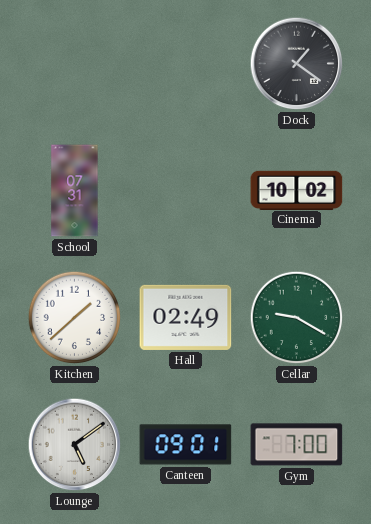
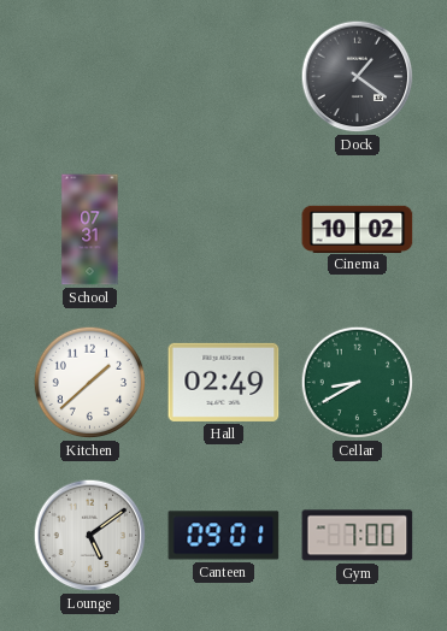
Cellar: 9:20 -> 8:40
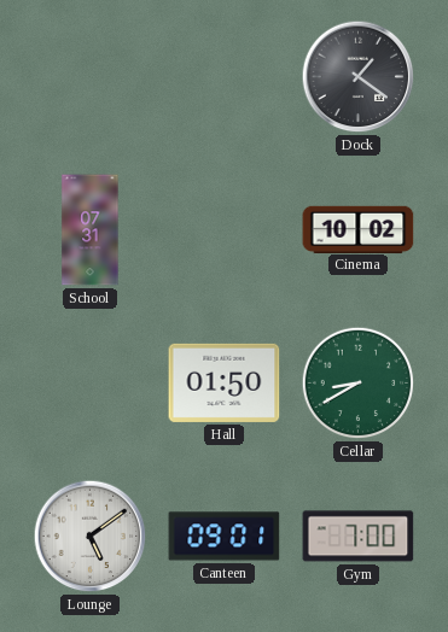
Kitchen: 1:38 -> none
Hall: 02:49 -> 01:50
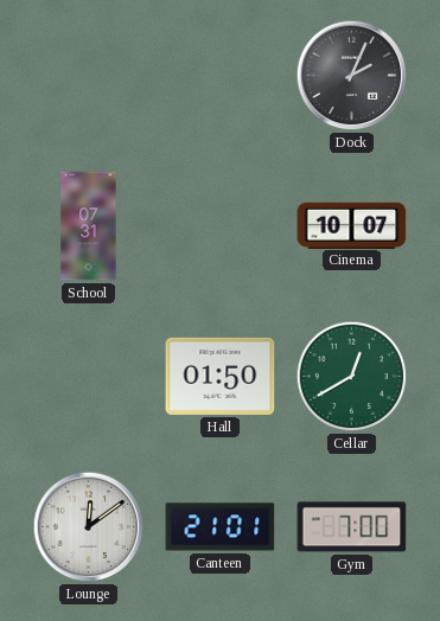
Dock: 1:21 -> 2:04
Cinema: 10:02 -> 10:07
Cellar: 8:40 -> 12:40
Lounge: 5:09 -> 12:09
Canteen: 09:01 -> 21:01
